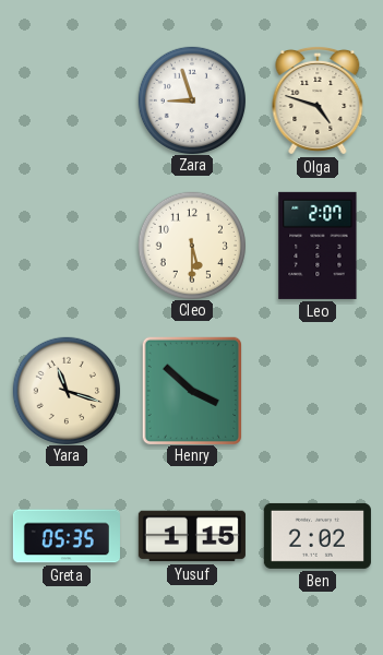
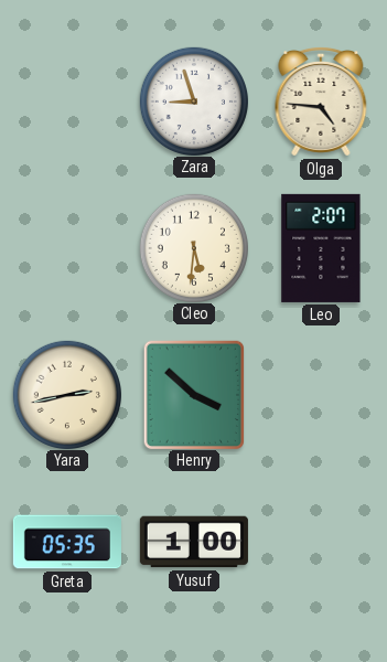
Olga: 4:48 -> 4:46
Cleo: 5:30 -> 5:31
Yara: 11:18 -> 2:43
Yusuf: 1:15 -> 1:00
Ben: 2:02 -> none
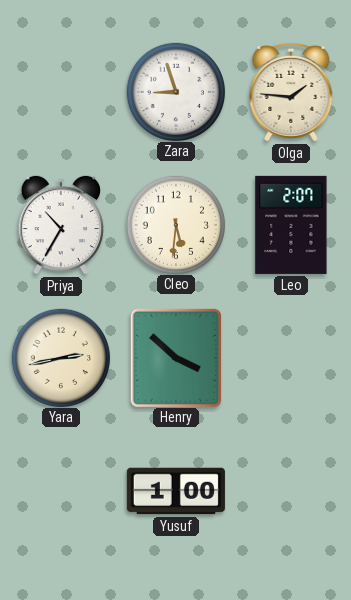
Olga: 4:46 -> 1:46
Priya: none -> 10:35
Greta: 05:35 -> none
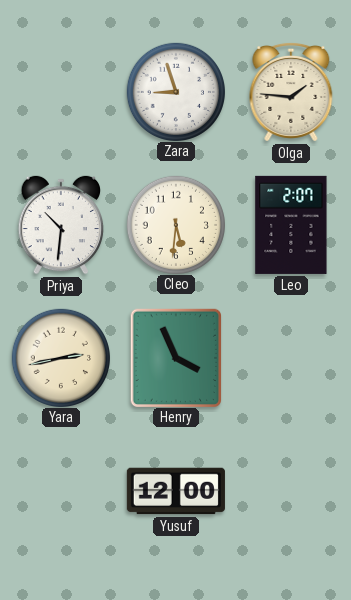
Priya: 10:35 -> 10:31
Henry: 3:52 -> 3:56
Yusuf: 1:00 -> 12:00
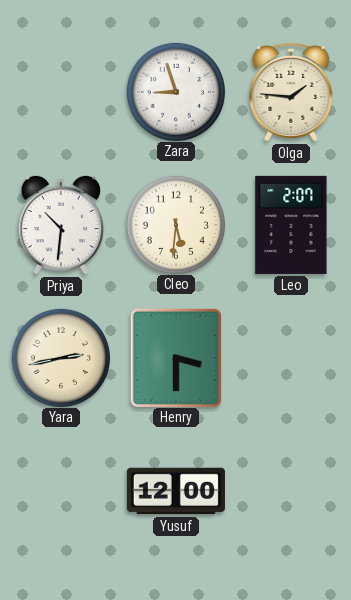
Henry: 3:56 -> 3:30
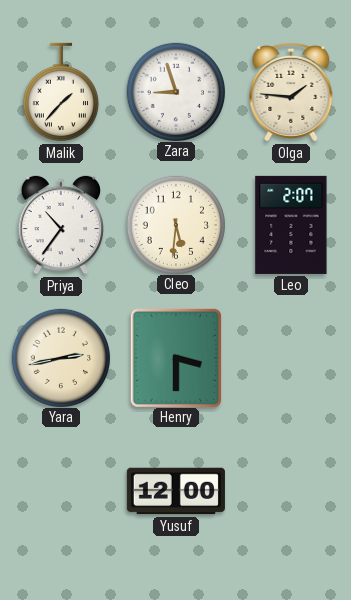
Malik: none -> 1:37
Priya: 10:31 -> 10:36
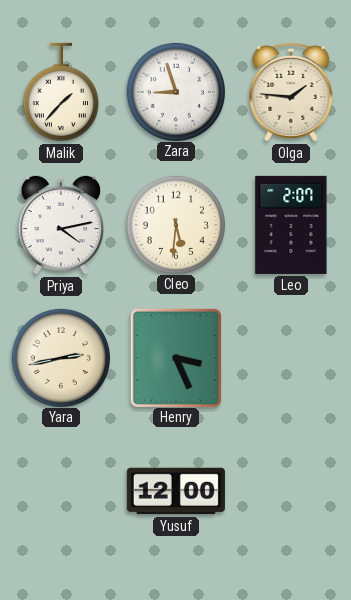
Priya: 10:36 -> 4:13
Henry: 3:30 -> 3:26
